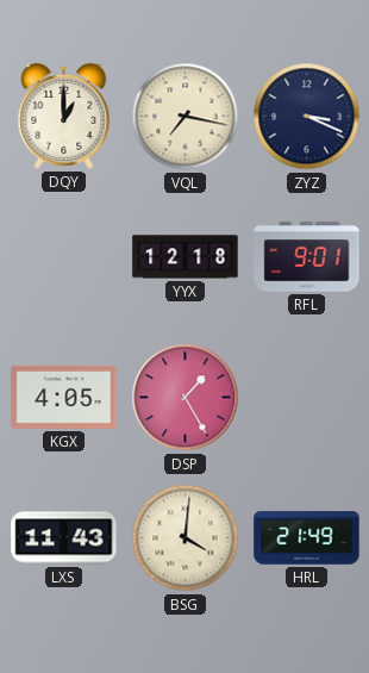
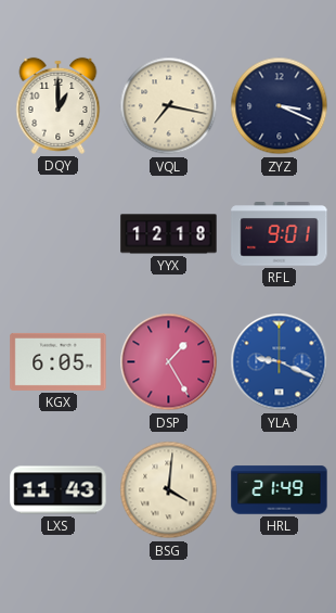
KGX: 4:05 -> 6:05
YLA: none -> 9:19
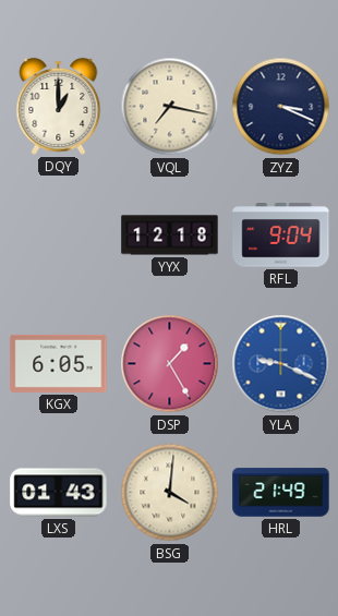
RFL: 9:01 -> 9:04
LXS: 11:43 -> 01:43
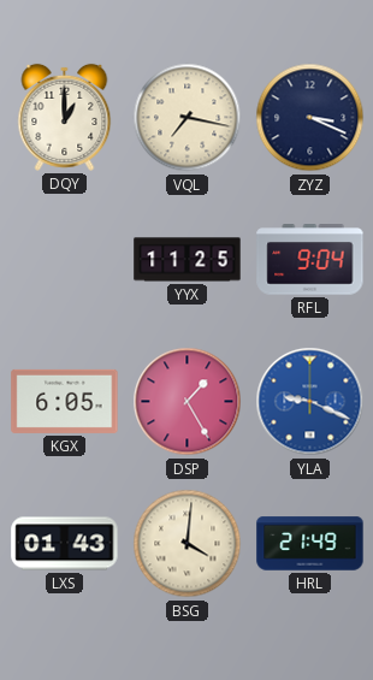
YYX: 12:18 -> 11:25
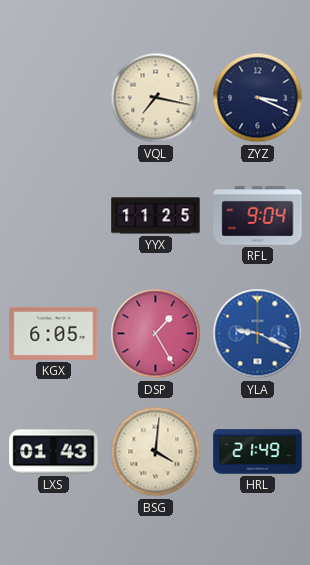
DQY: 1:00 -> none
